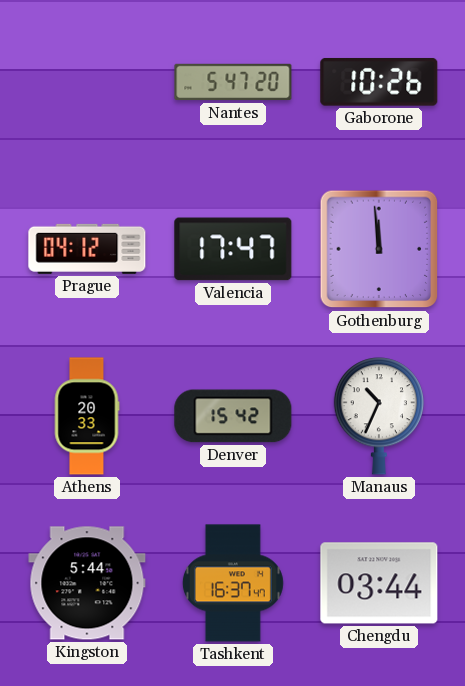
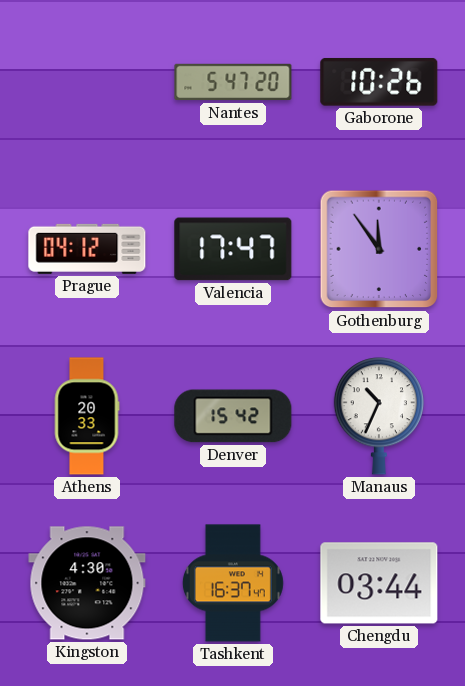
Gothenburg: 11:59 -> 11:54
Kingston: 5:44 -> 4:30
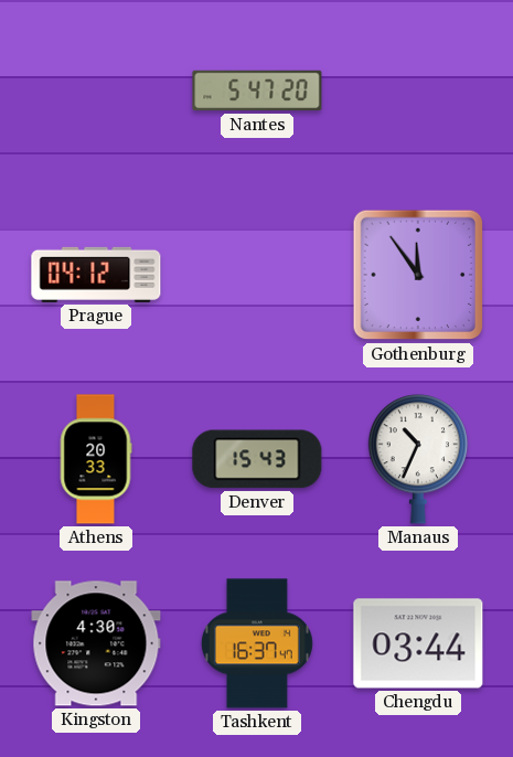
Gaborone: 10:26 -> none
Valencia: 17:47 -> none
Denver: 15:42 -> 15:43
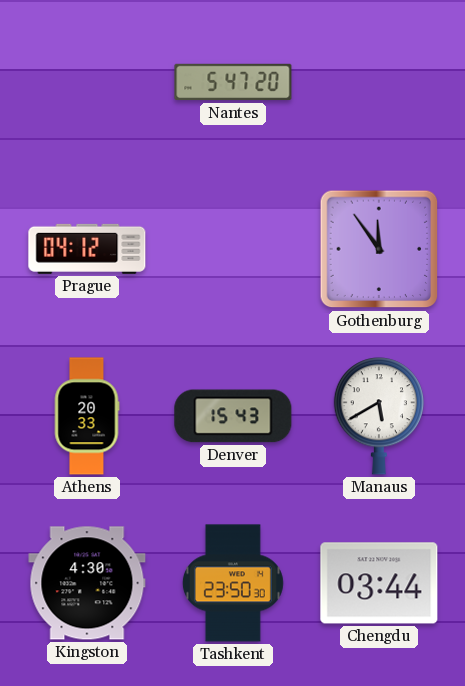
Manaus: 10:34 -> 5:40
Tashkent: 16:37 -> 23:50
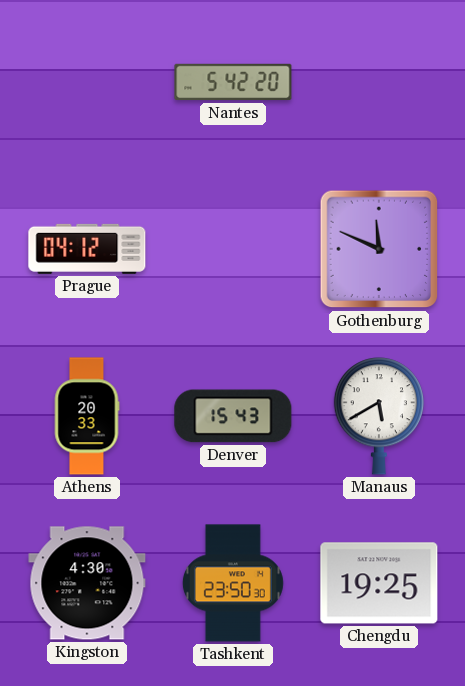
Nantes: 5:47 -> 5:42
Gothenburg: 11:54 -> 11:49
Chengdu: 03:44 -> 19:25
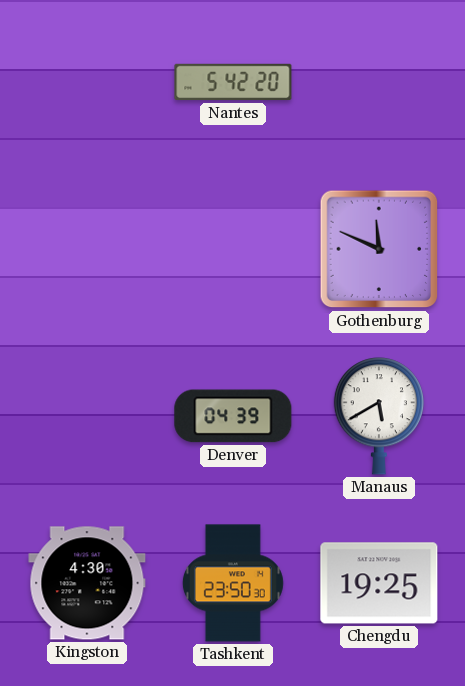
Prague: 04:12 -> none
Athens: 20:33 -> none
Denver: 15:43 -> 04:39
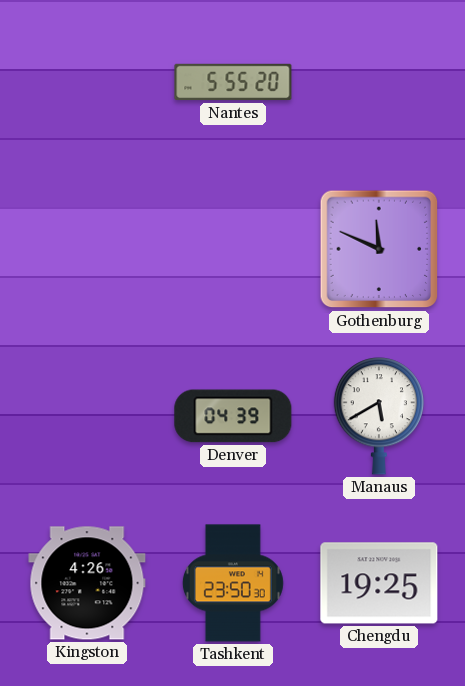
Nantes: 5:42 -> 5:55
Kingston: 4:30 -> 4:26
